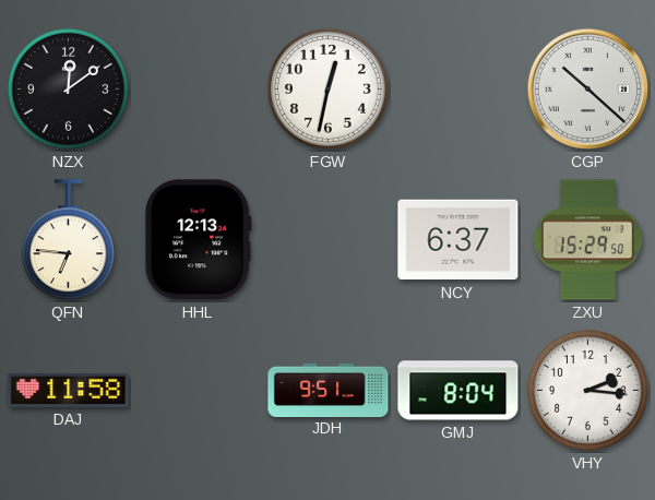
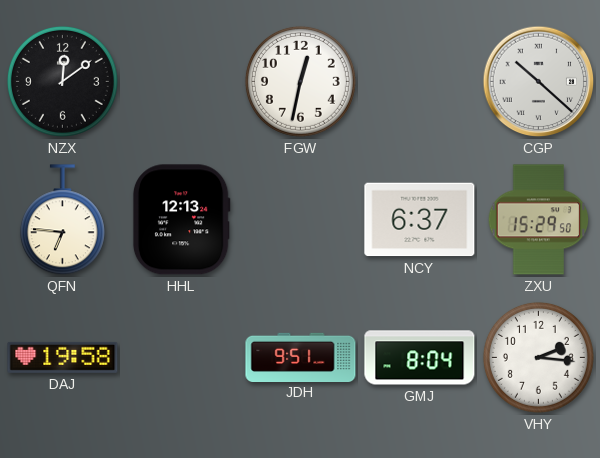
DAJ: 11:58 -> 19:58
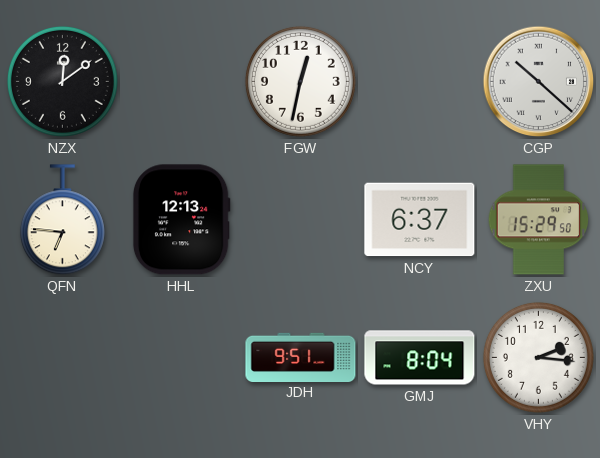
DAJ: 19:58 -> none
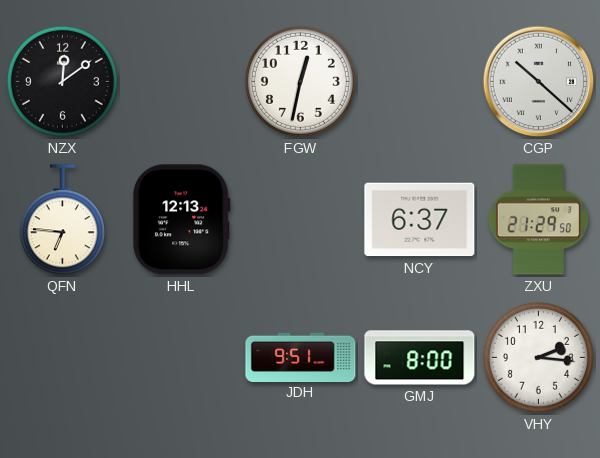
ZXU: 15:29 -> 21:29
GMJ: 8:04 -> 8:00
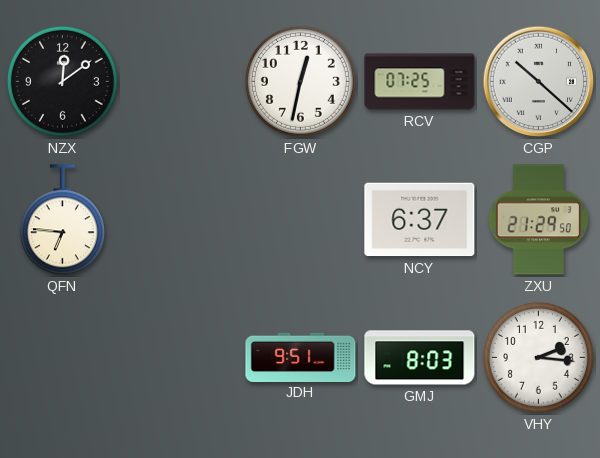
RCV: none -> 07:25
HHL: 12:13 -> none
GMJ: 8:00 -> 8:03
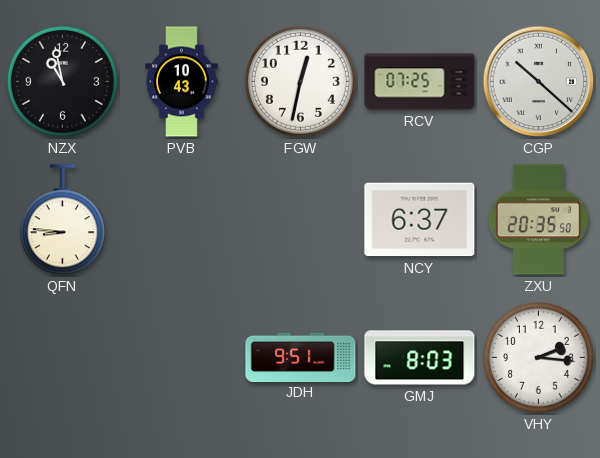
NZX: 12:09 -> 10:58
PVB: none -> 10:43
QFN: 6:46 -> 8:46
ZXU: 21:29 -> 20:35
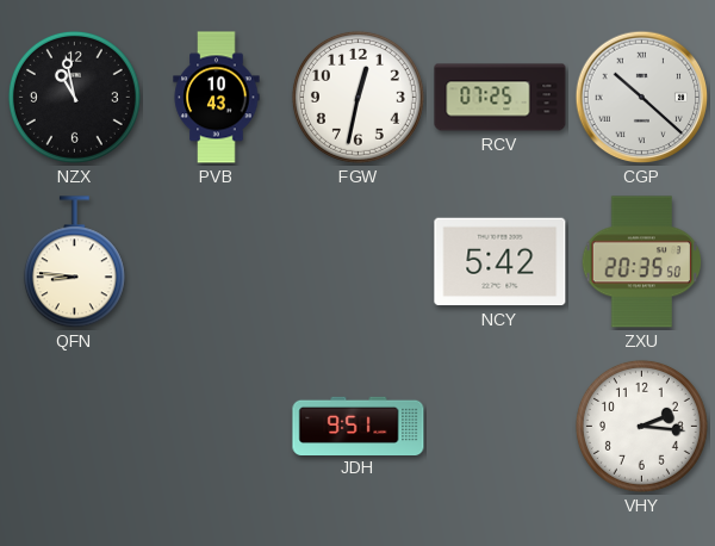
NCY: 6:37 -> 5:42
GMJ: 8:03 -> none
